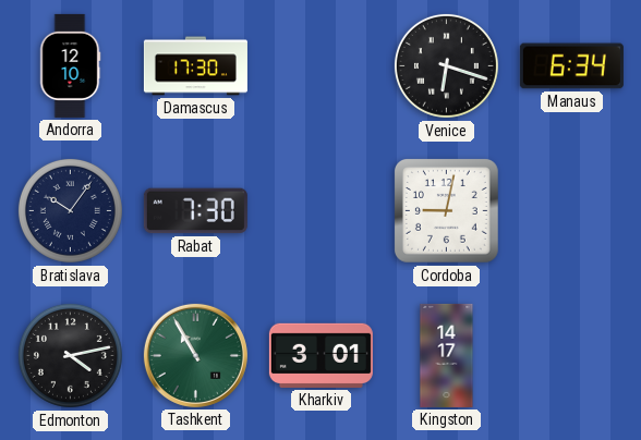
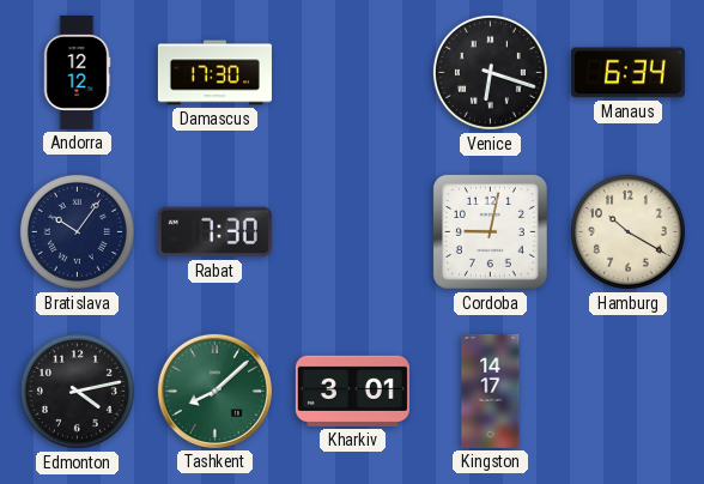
Andorra: 12:10 -> 12:12
Hamburg: none -> 10:20
Tashkent: 10:55 -> 8:08
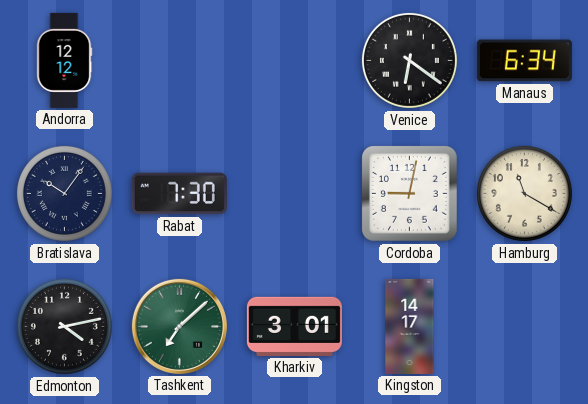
Damascus: 17:30 -> none
Venice: 6:18 -> 6:21
Hamburg: 10:20 -> 11:20
Tashkent: 8:08 -> 7:08
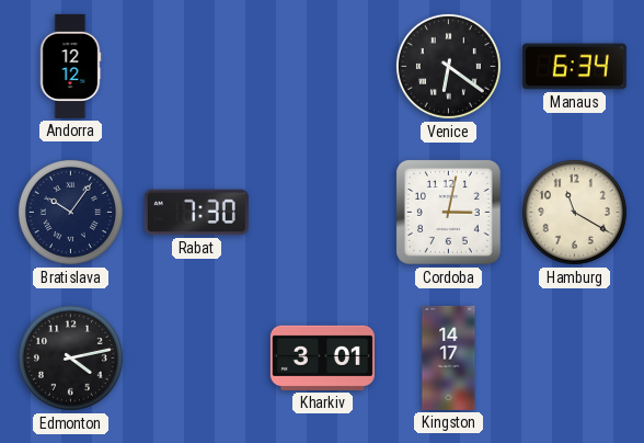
Cordoba: 9:02 -> 3:02
Tashkent: 7:08 -> none
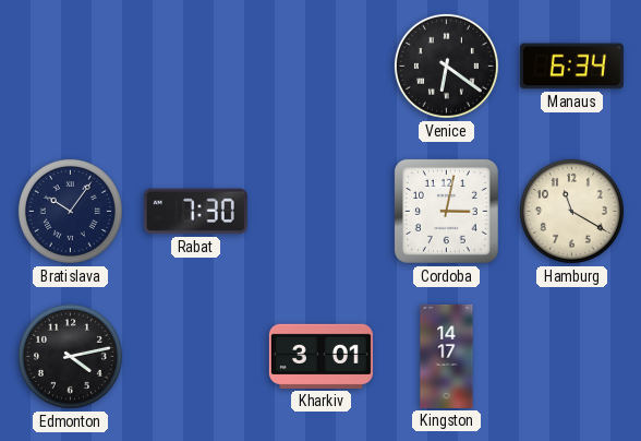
Andorra: 12:12 -> none
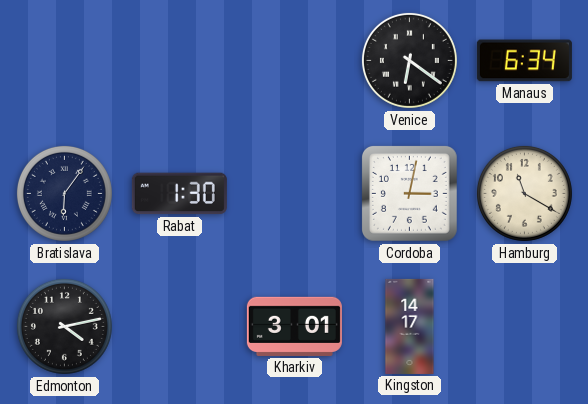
Bratislava: 10:06 -> 6:06
Rabat: 7:30 -> 1:30
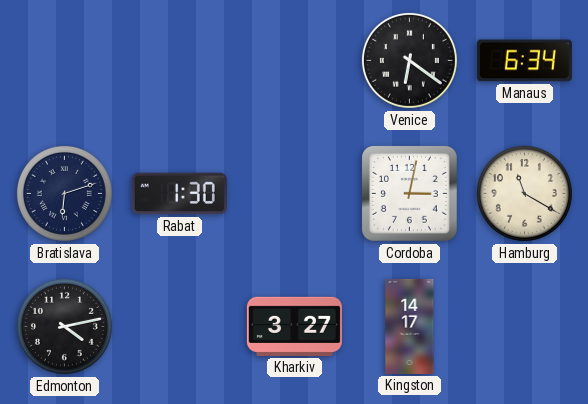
Bratislava: 6:06 -> 6:12
Kharkiv: 3:01 -> 3:27
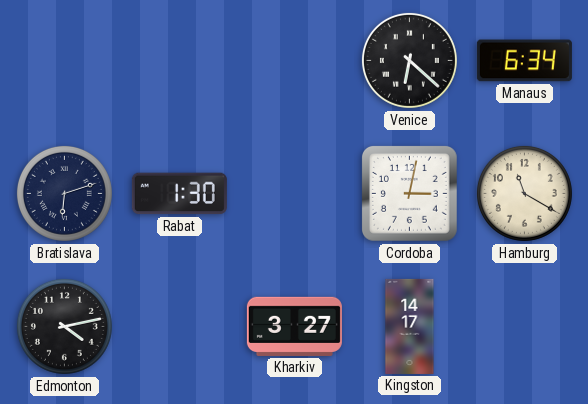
Venice: 6:21 -> 6:22
